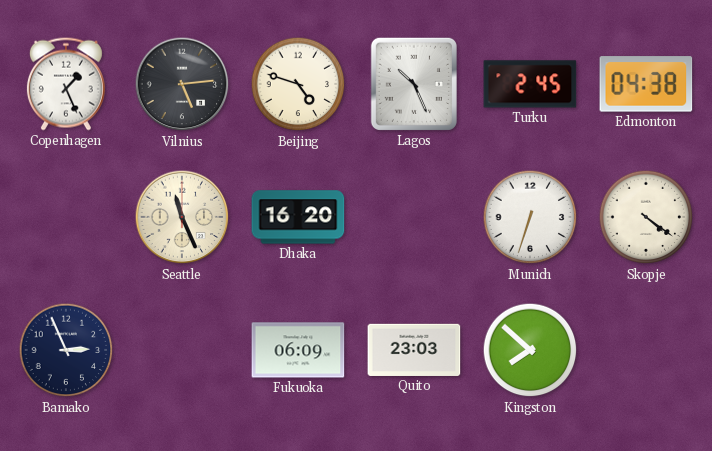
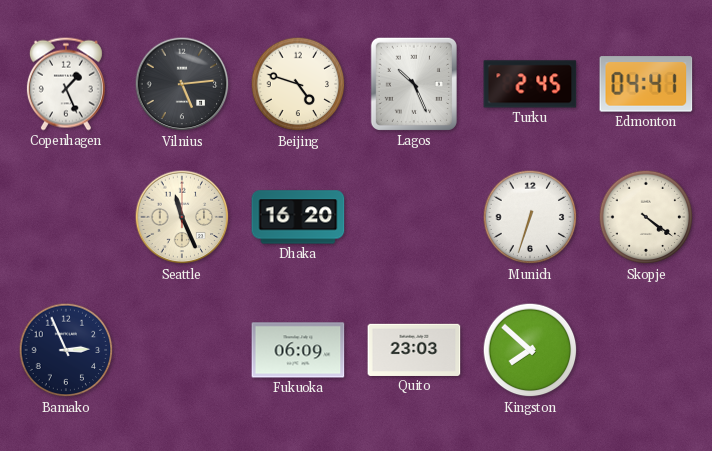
Edmonton: 04:38 -> 04:41
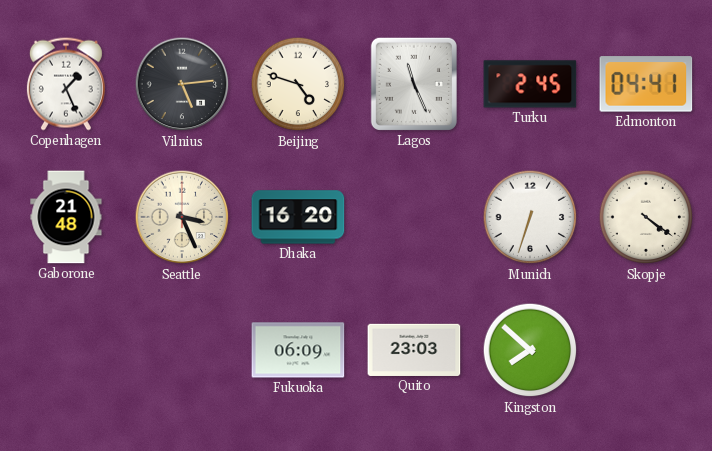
Lagos: 10:26 -> 11:26
Gaborone: none -> 21:48
Seattle: 11:26 -> 3:26
Bamako: 2:56 -> none
